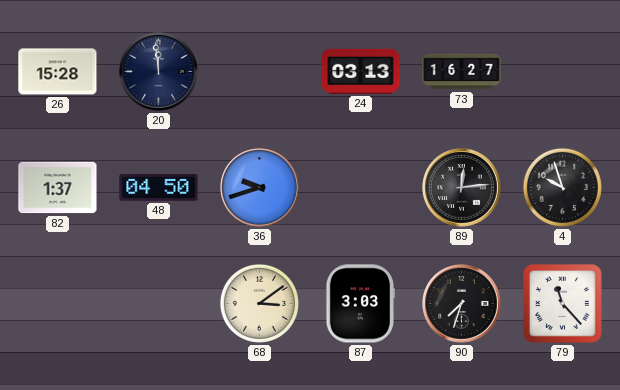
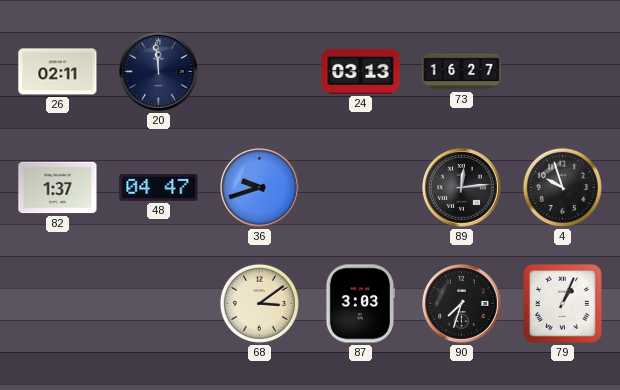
26: 15:28 -> 02:11
48: 04:50 -> 04:47
79: 11:23 -> 1:04
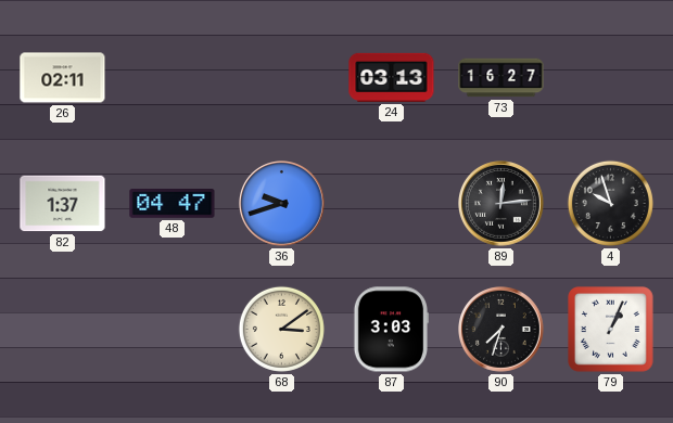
20: 11:59 -> none
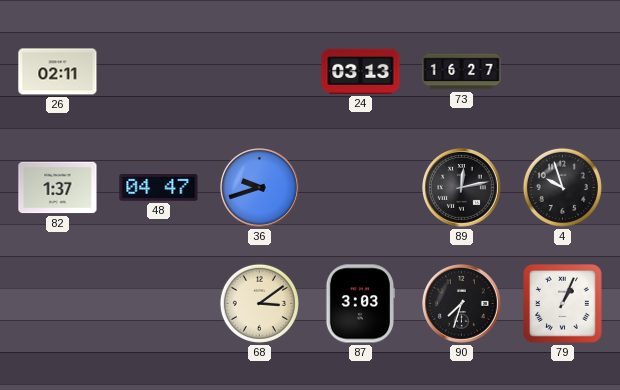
89: 12:14 -> 12:13
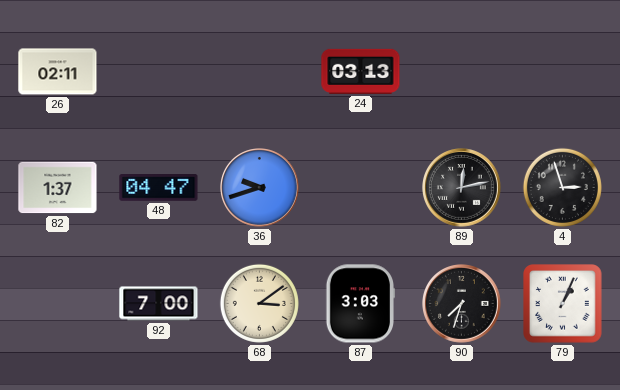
73: 16:27 -> none
4: 9:57 -> 2:57
92: none -> 7:00
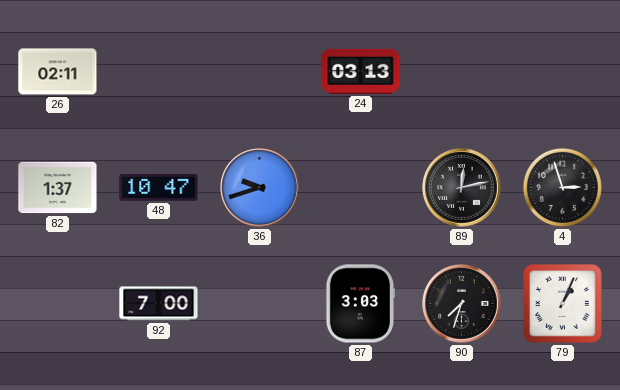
48: 04:47 -> 10:47
68: 3:09 -> none
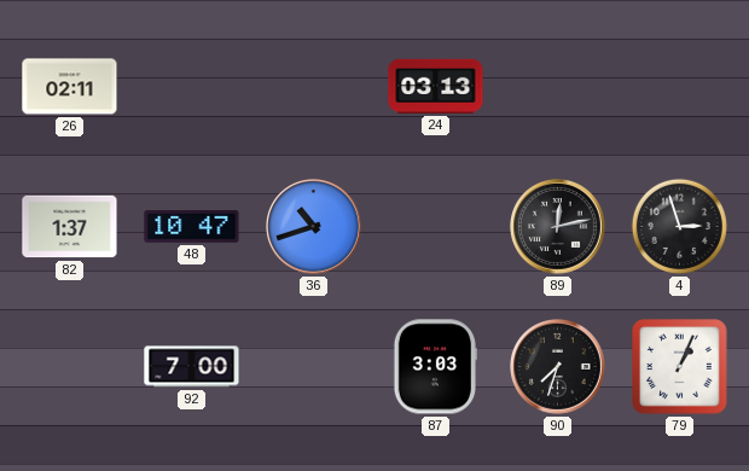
36: 9:42 -> 10:42
